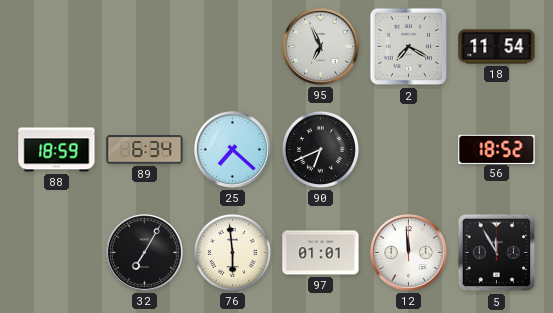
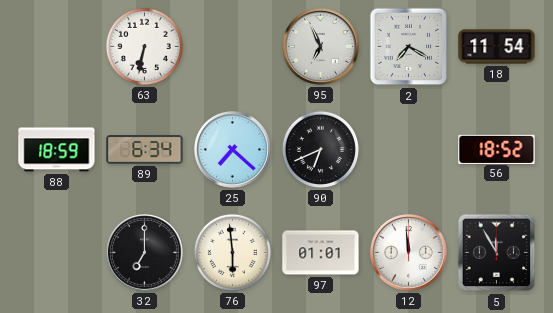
63: none -> 6:32
32: 7:05 -> 7:00
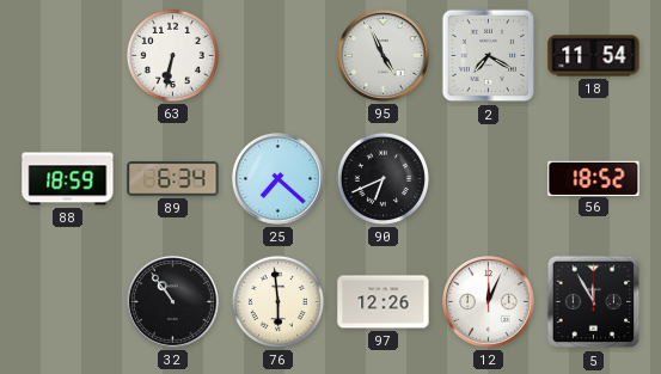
95: 6:56 -> 4:56
32: 7:00 -> 10:54
97: 01:01 -> 12:26
12: 11:59 -> 12:04
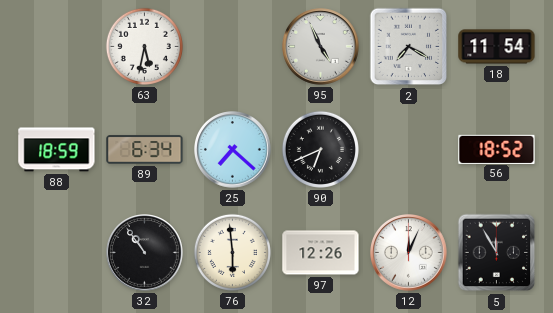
63: 6:32 -> 5:32
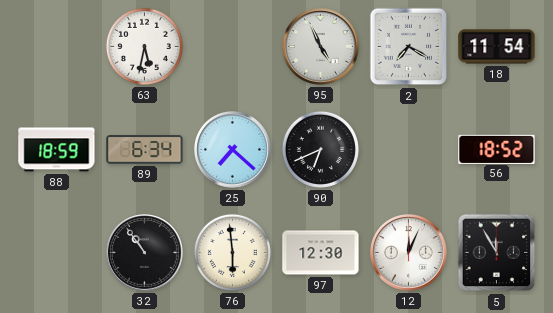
97: 12:26 -> 12:30
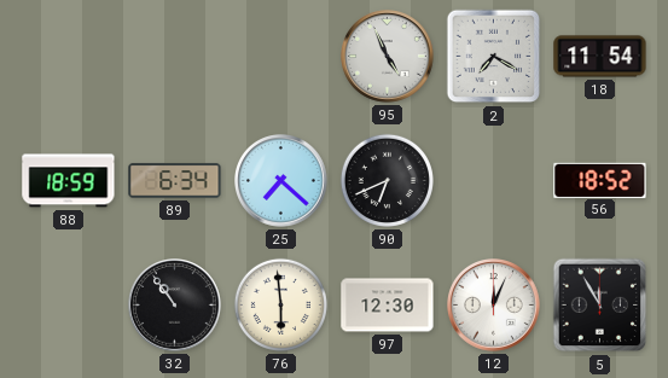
63: 5:32 -> none
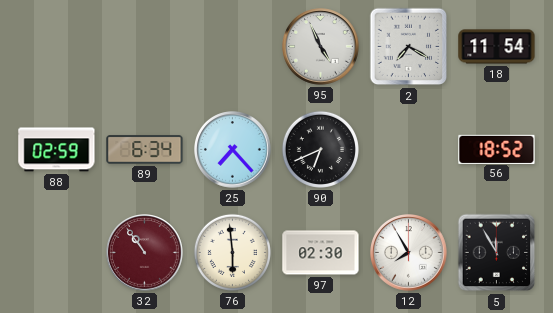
88: 18:59 -> 02:59
25: 7:22 -> 7:23
32 dial: black -> burgundy
97: 12:30 -> 02:30
12: 12:04 -> 7:55
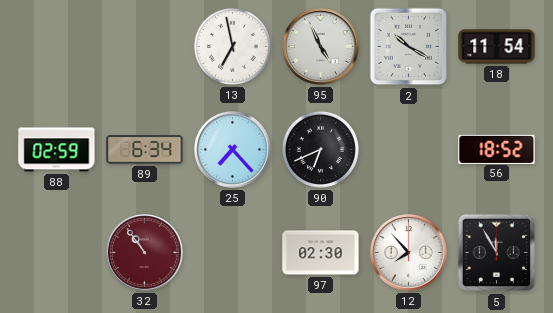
13: none -> 6:58
2: 7:20 -> 10:20
76: 5:59 -> none
12: 7:55 -> 7:53
